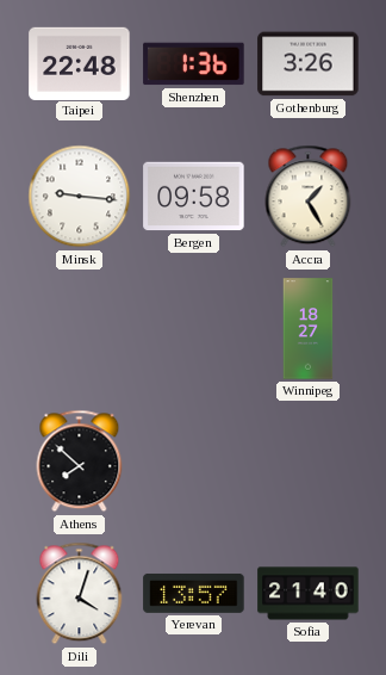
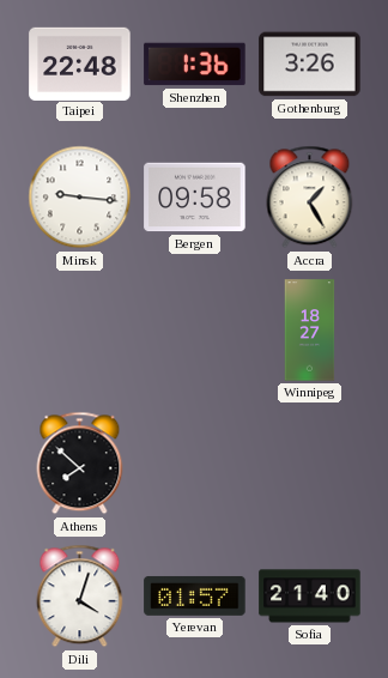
Yerevan: 13:57 -> 01:57
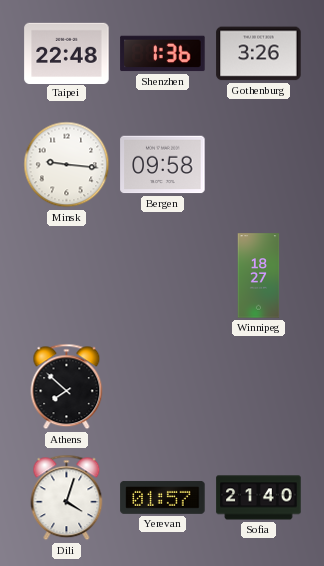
Accra: 1:25 -> none
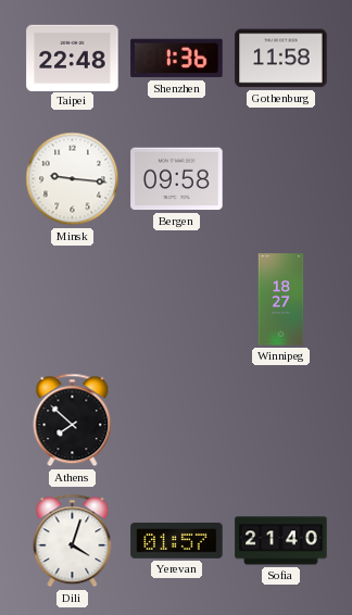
Gothenburg: 3:26 -> 11:58
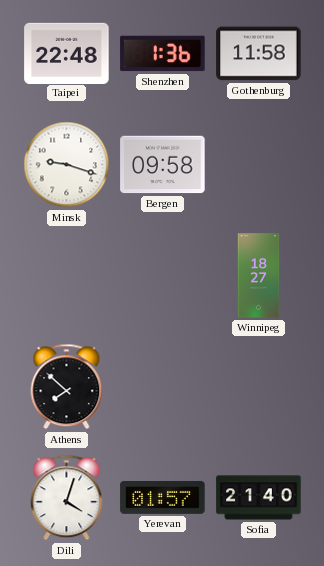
Minsk: 9:16 -> 9:18
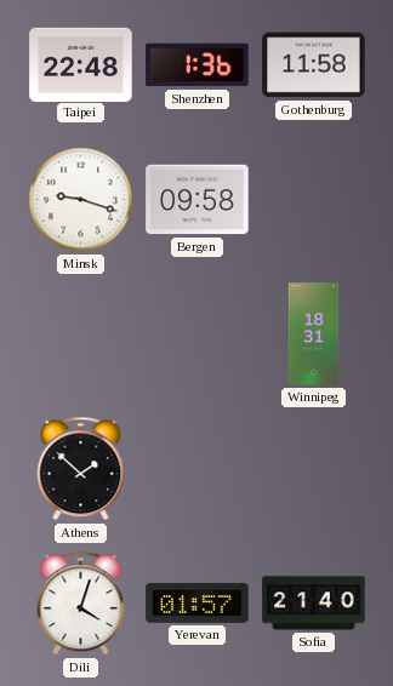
Winnipeg: 18:27 -> 18:31
Athens: 7:52 -> 1:52
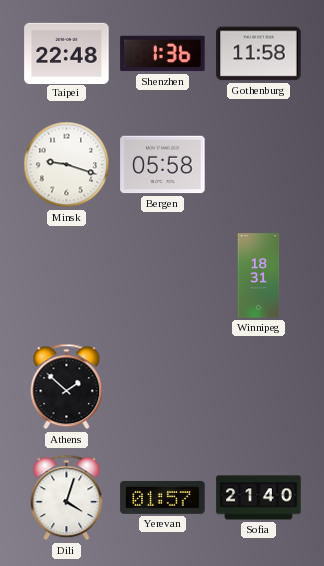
Bergen: 09:58 -> 05:58
